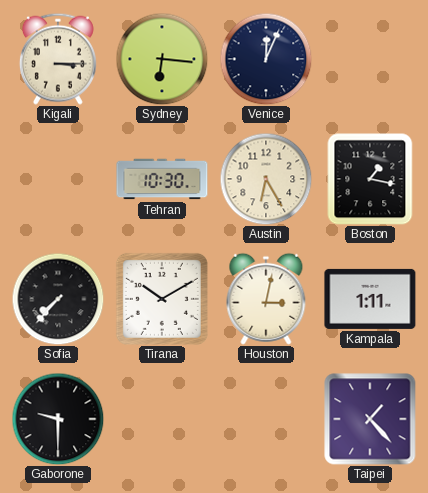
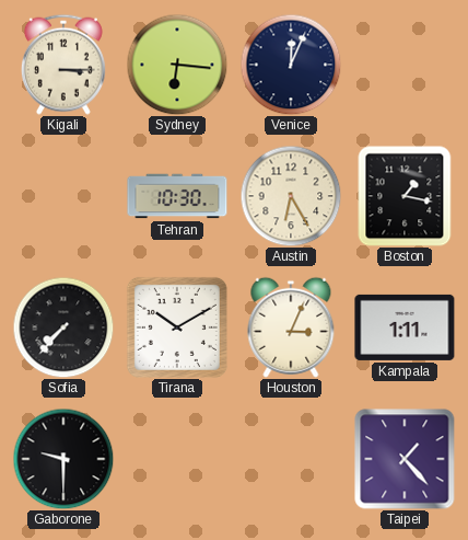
Houston: 3:02 -> 3:04
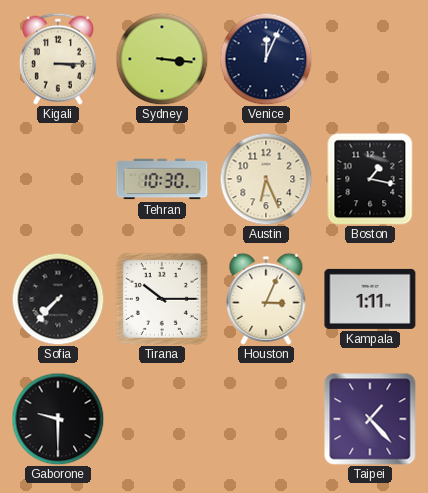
Sydney: 6:16 -> 3:16
Austin: 6:25 -> 6:26
Tirana: 10:10 -> 10:15
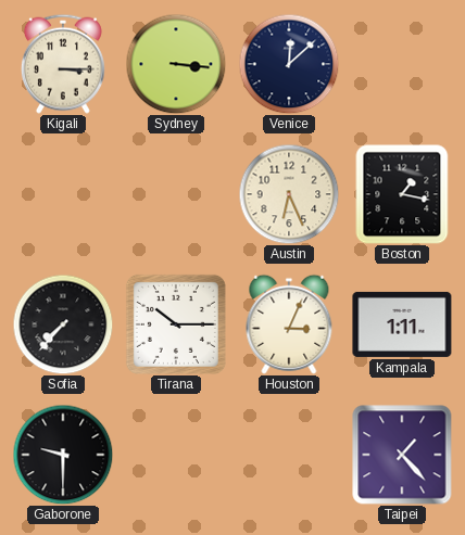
Venice: 12:04 -> 12:08
Tehran: 10:30 -> none
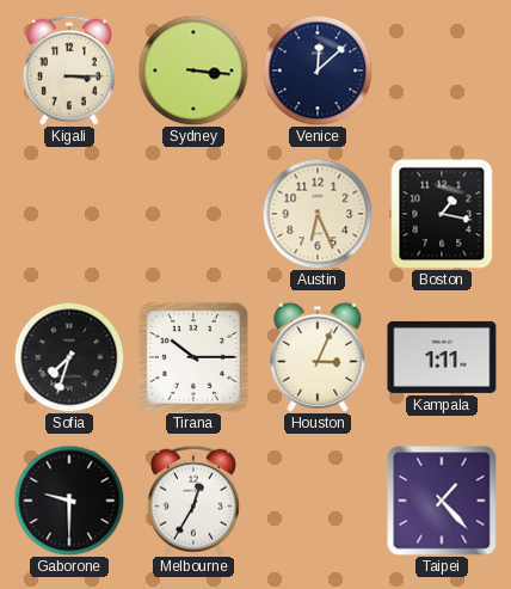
Sofia: 7:37 -> 7:33
Melbourne: none -> 12:35
